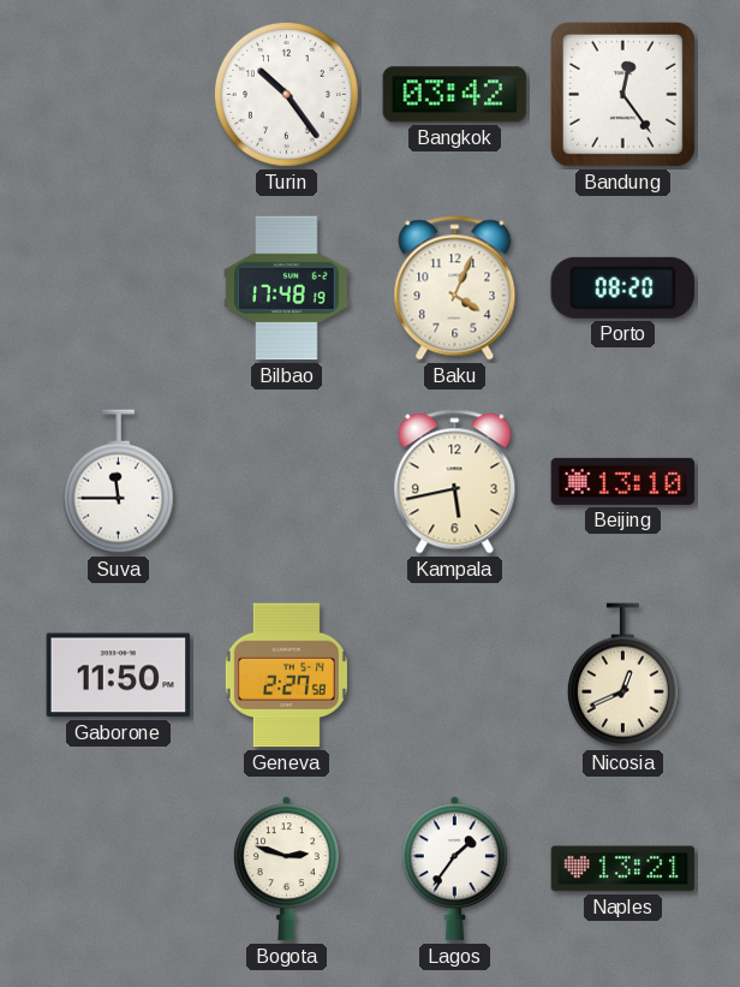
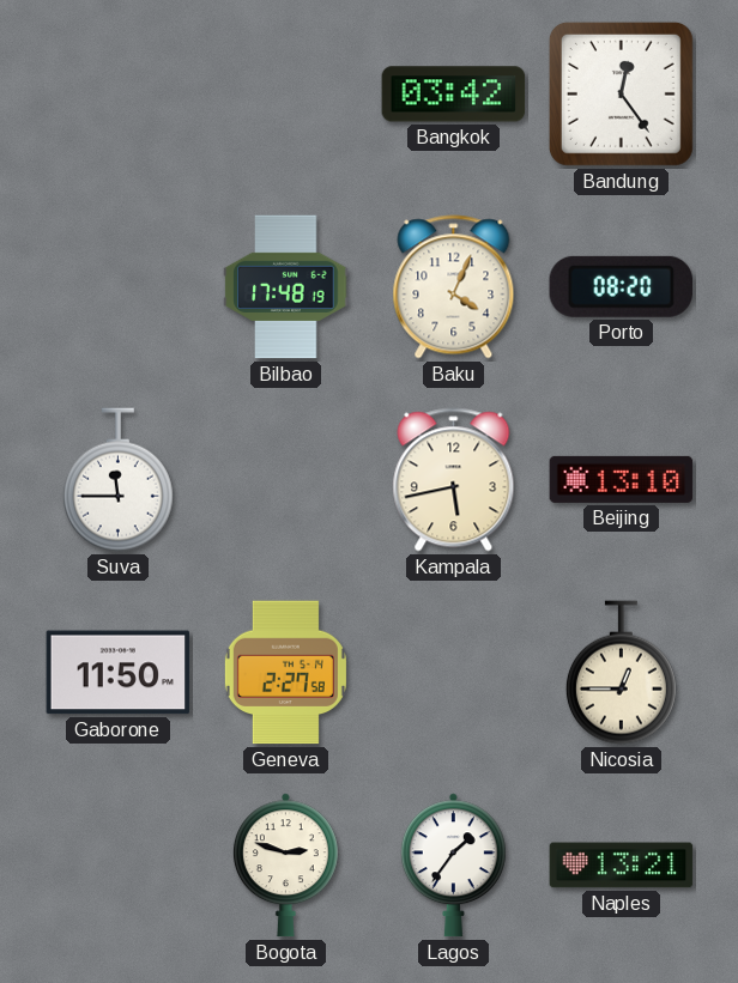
Turin: 10:24 -> none
Nicosia: 12:41 -> 12:45
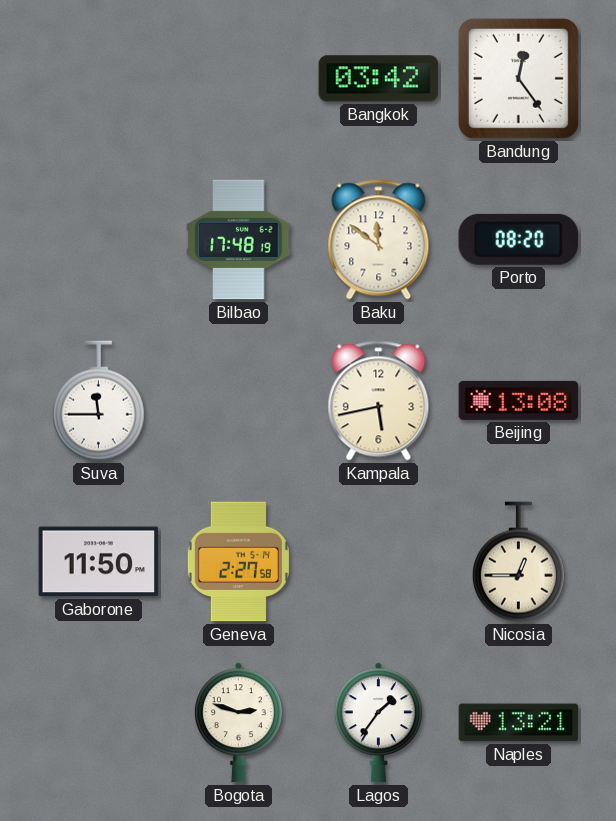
Baku: 4:04 -> 11:51
Beijing: 13:10 -> 13:08
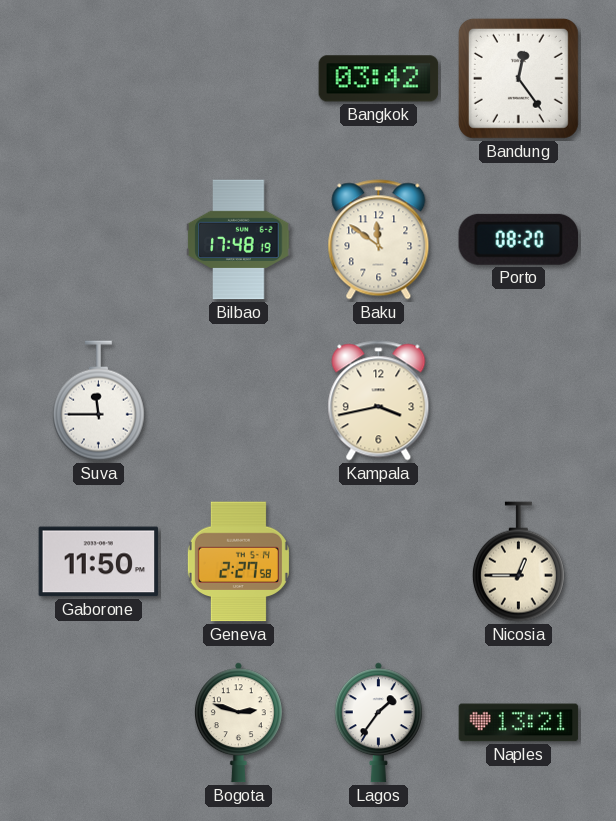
Kampala: 5:43 -> 3:43
Beijing: 13:08 -> none
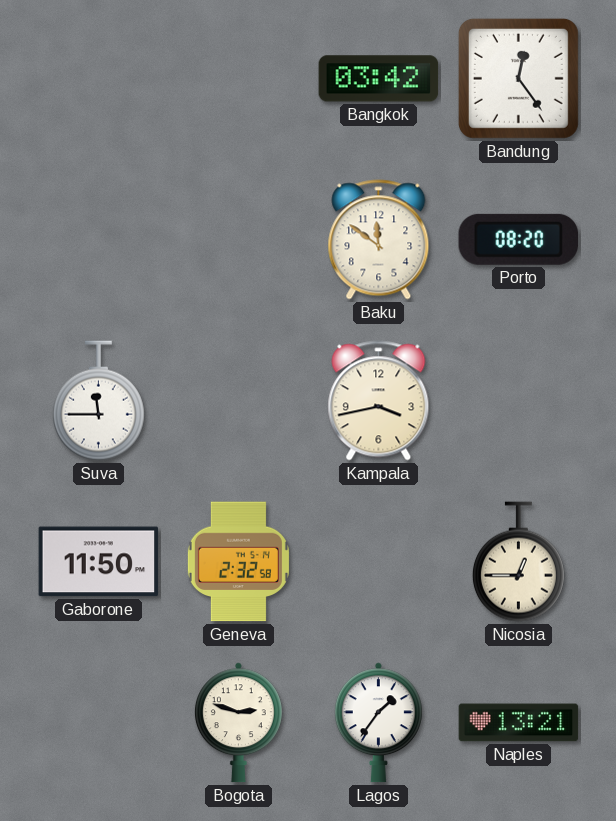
Bilbao: 17:48 -> none
Geneva: 2:27 -> 2:32
